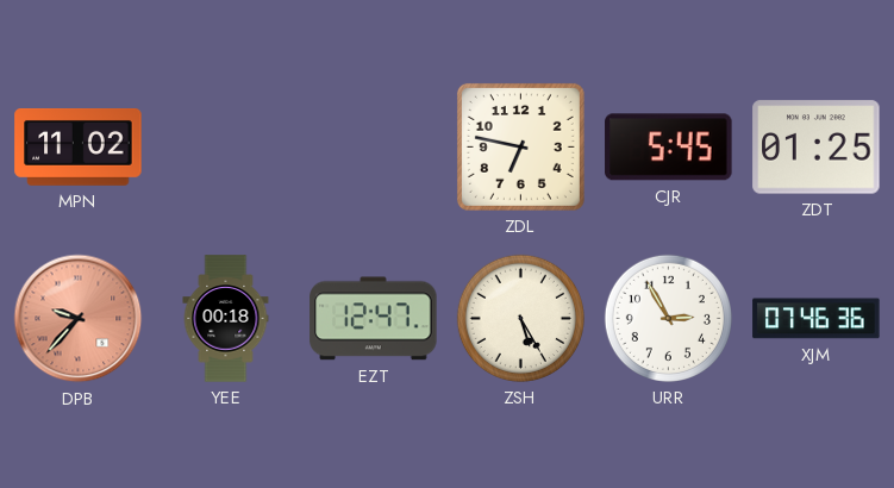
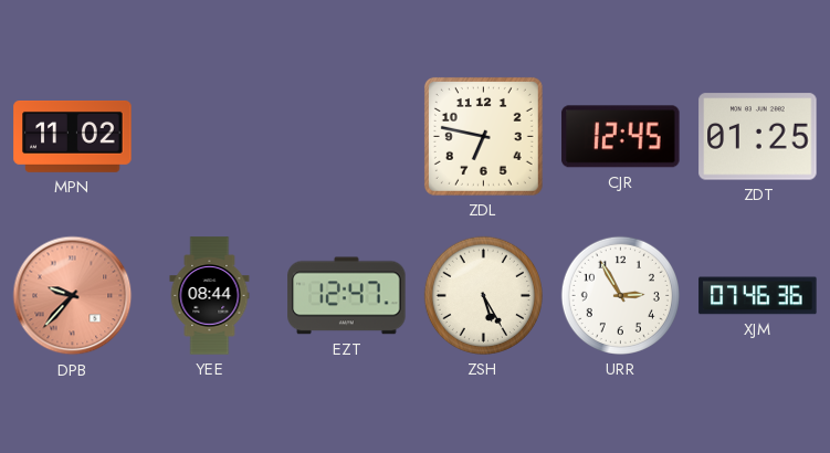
CJR: 5:45 -> 12:45
YEE: 00:18 -> 08:44
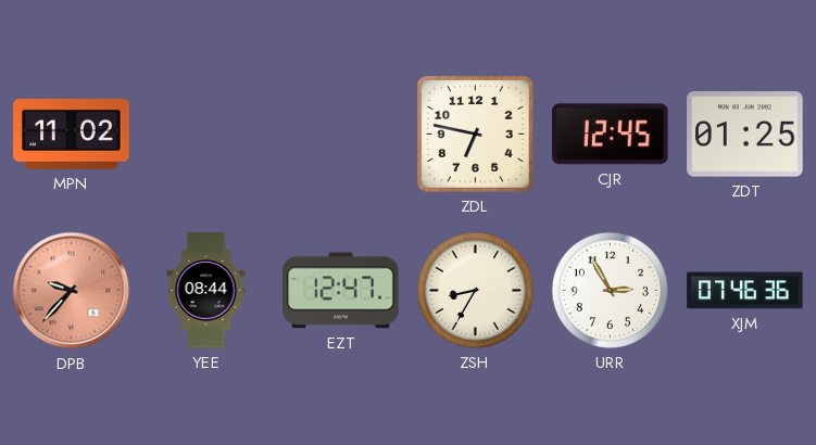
ZSH: 5:25 -> 8:35
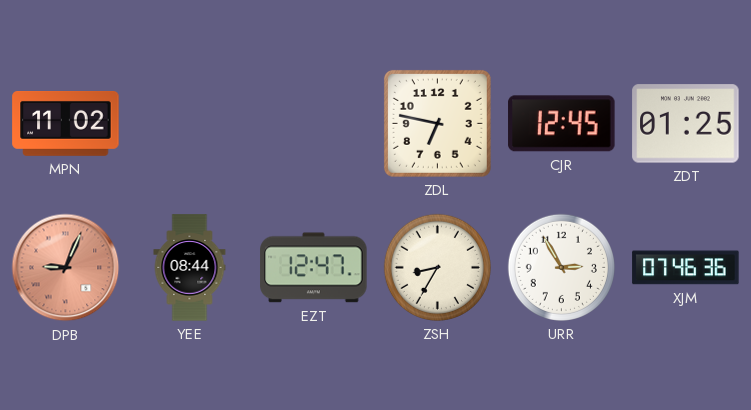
DPB: 9:37 -> 9:04
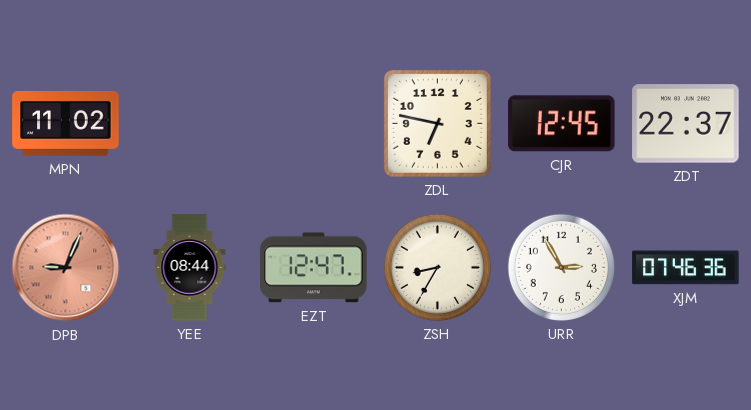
ZDT: 01:25 -> 22:37
